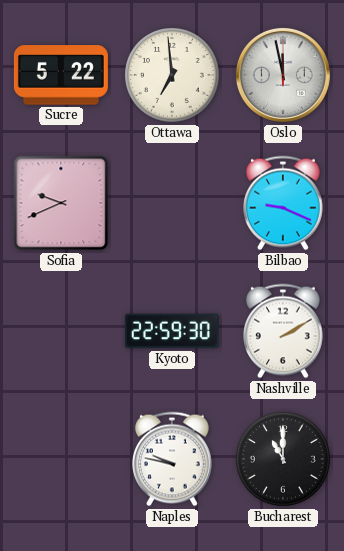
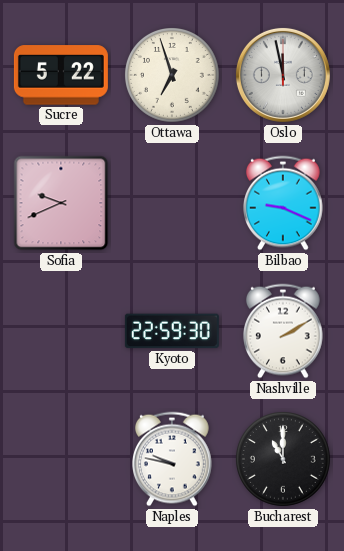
Ottawa: 6:59 -> 6:57
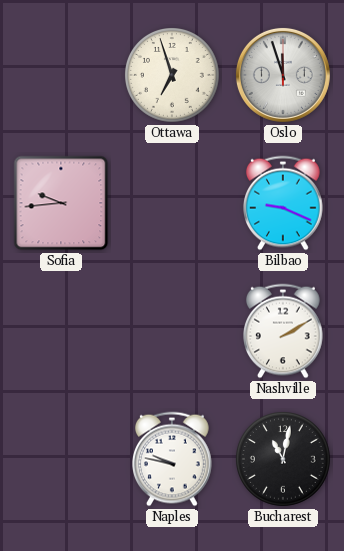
Sucre: 5:22 -> none
Oslo: 11:58 -> 11:57
Sofia: 9:41 -> 9:44
Kyoto: 22:59 -> none
Bucharest: 11:00 -> 11:02
